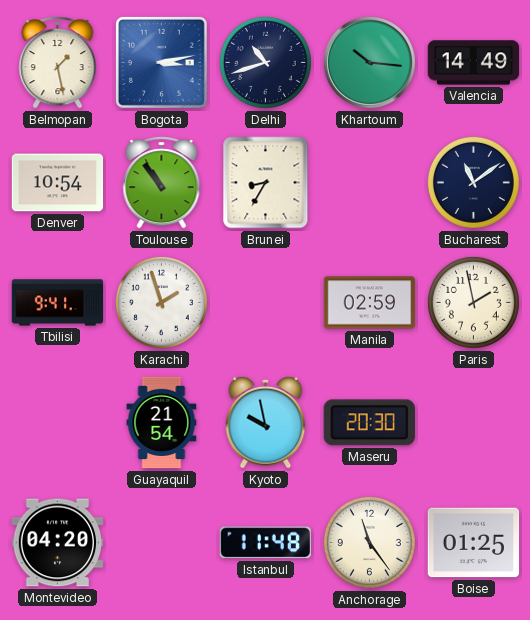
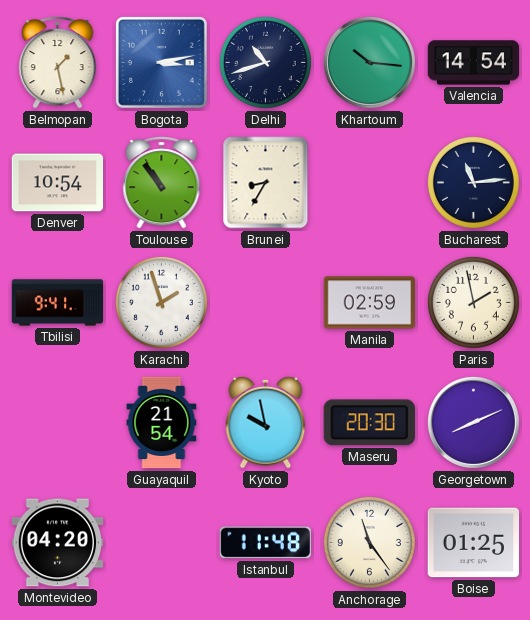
Valencia: 14:49 -> 14:54
Bucharest: 11:09 -> 11:14
Georgetown: none -> 8:11
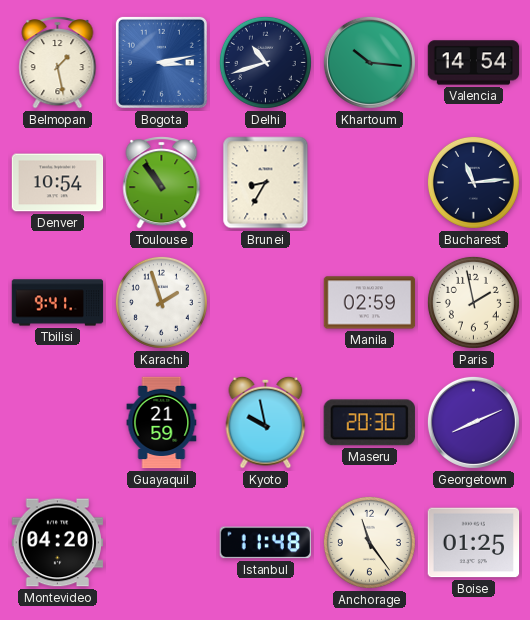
Guayaquil: 21:54 -> 21:59
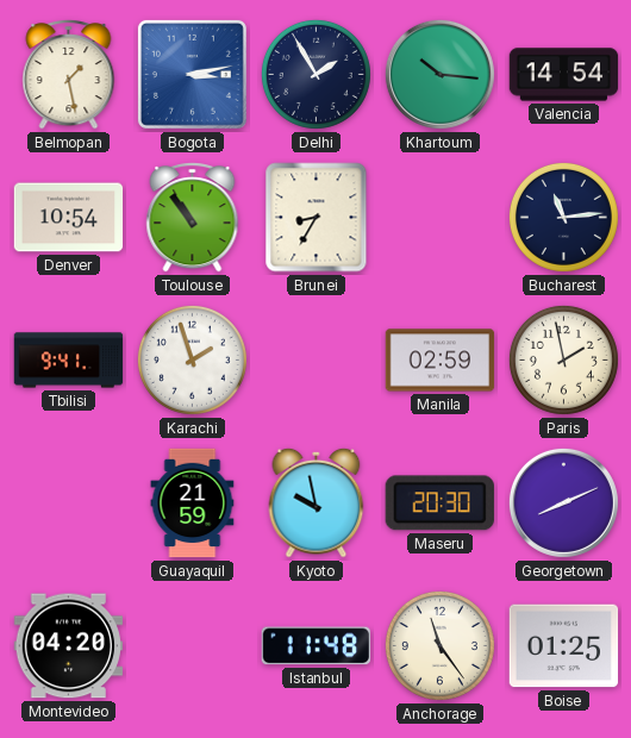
Delhi: 10:42 -> 1:55
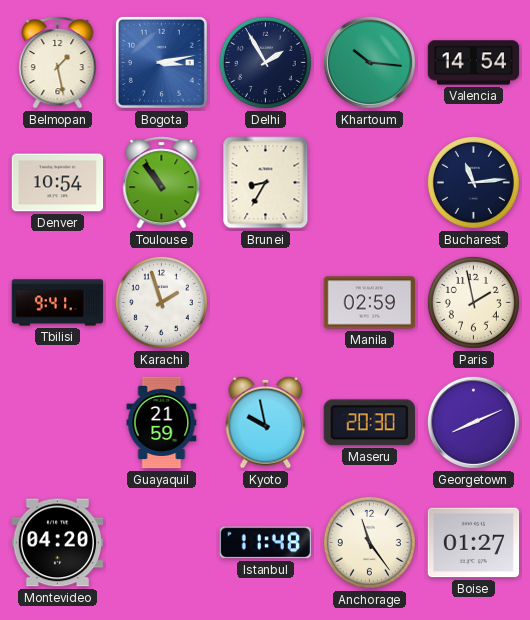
Boise: 01:25 -> 01:27
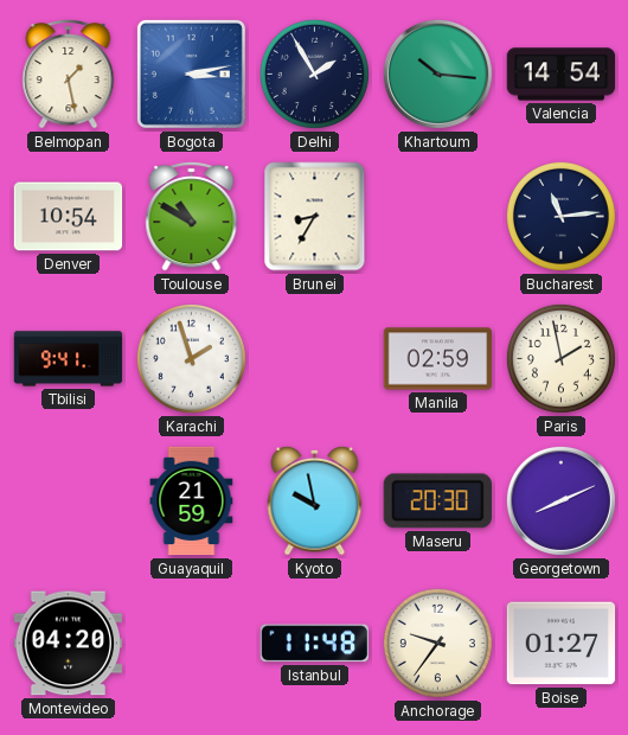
Toulouse: 10:54 -> 10:50
Anchorage: 11:24 -> 9:36
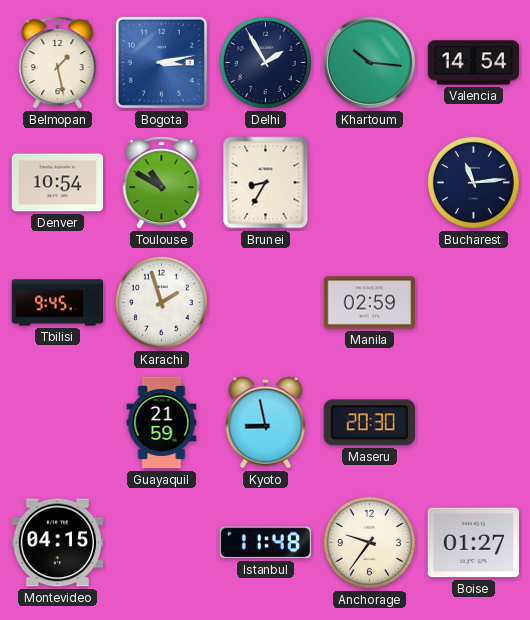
Tbilisi: 9:41 -> 9:45
Paris: 1:58 -> none
Kyoto: 9:58 -> 8:58
Georgetown: 8:11 -> none
Montevideo: 04:20 -> 04:15
